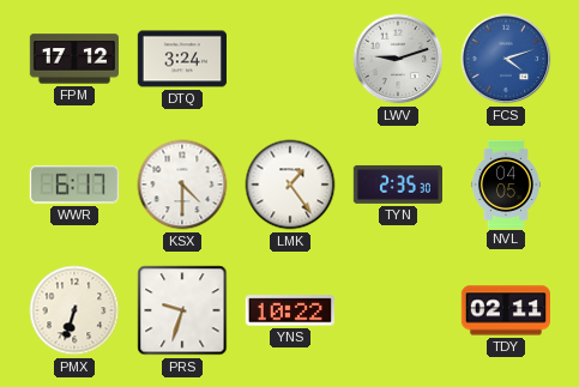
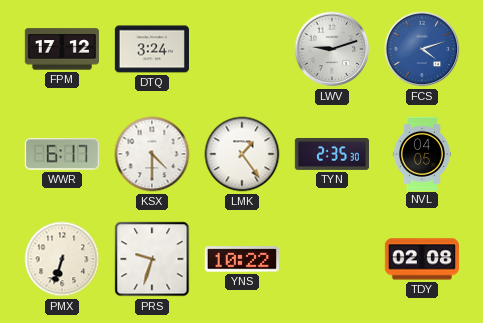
TDY: 02:11 -> 02:08
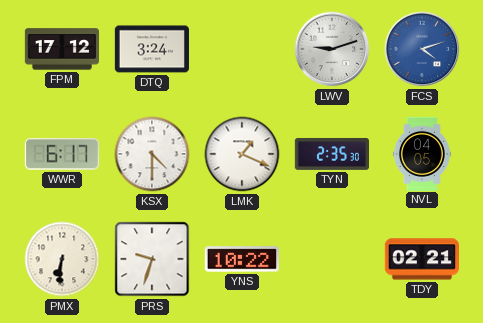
LMK: 1:24 -> 1:19
PMX: 6:33 -> 6:31
TDY: 02:08 -> 02:21
